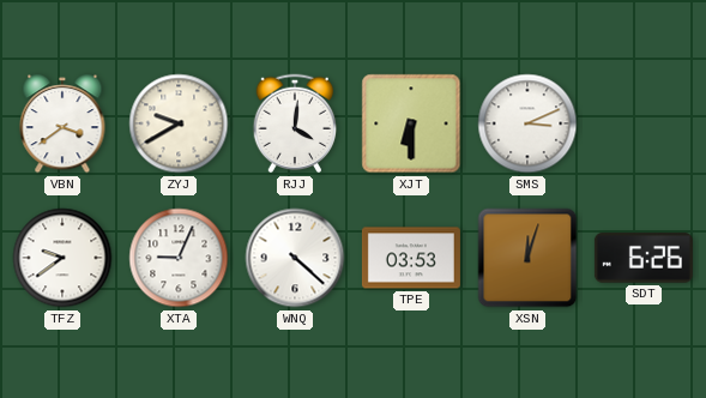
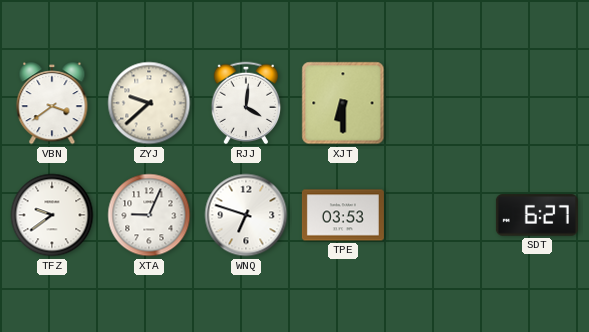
ZYJ: 9:40 -> 9:38
SMS: 3:11 -> none
WNQ: 4:22 -> 6:48
XSN: 12:03 -> none
SDT: 6:26 -> 6:27
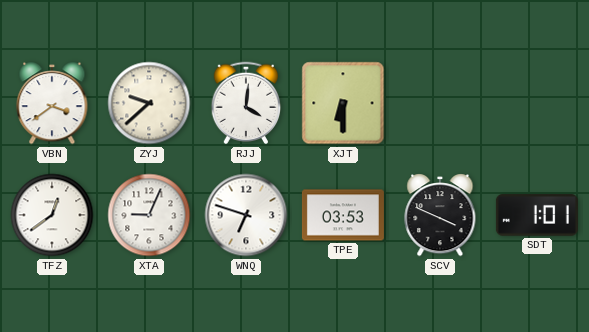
TFZ: 9:39 -> 12:39
SCV: none -> 3:49
SDT: 6:27 -> 1:01
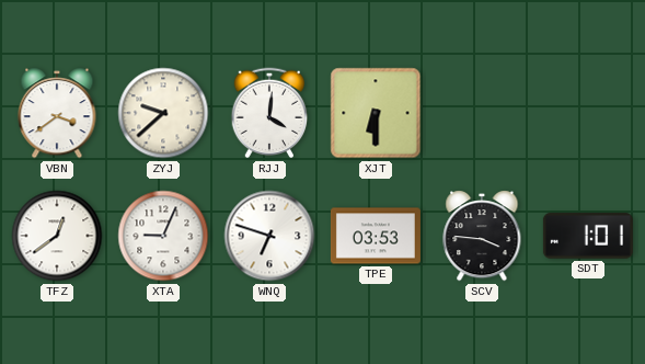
SCV: 3:49 -> 3:46
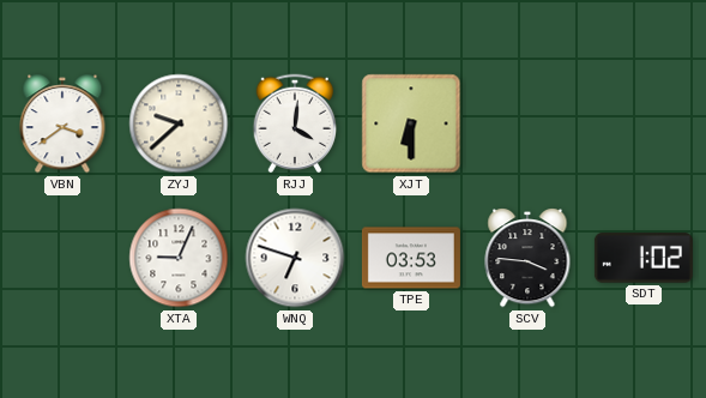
TFZ: 12:39 -> none
SDT: 1:01 -> 1:02
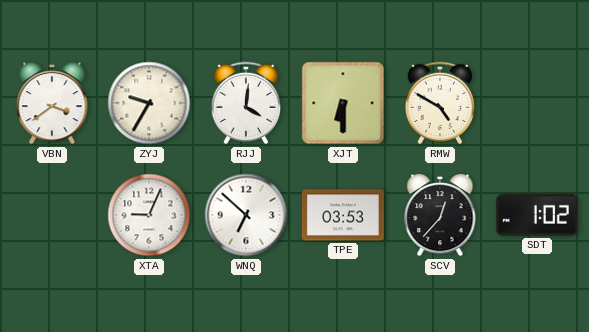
ZYJ: 9:38 -> 9:35
RMW: none -> 4:50
WNQ: 6:48 -> 6:52
SCV: 3:46 -> 12:37
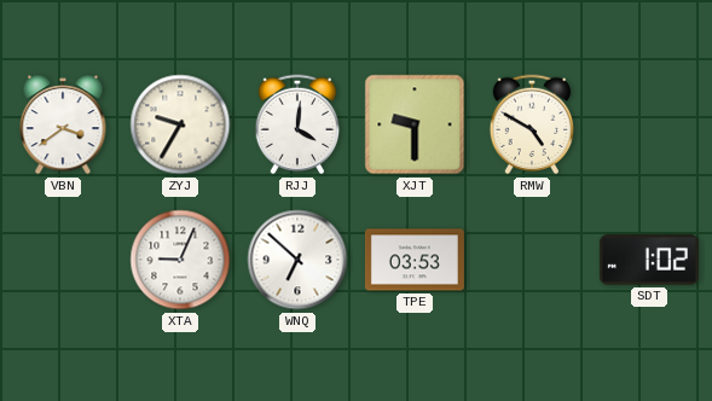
XJT: 6:30 -> 9:30
SCV: 12:37 -> none
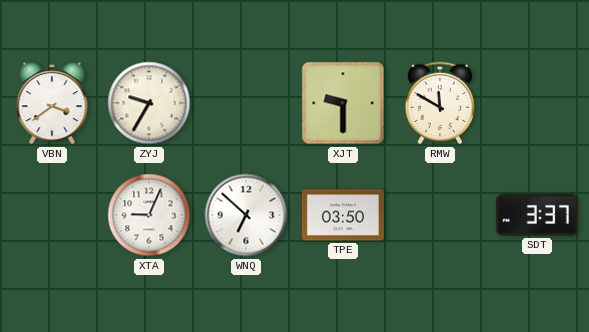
RJJ: 4:01 -> none
RMW: 4:50 -> 11:50
TPE: 03:53 -> 03:50
SDT: 1:02 -> 3:37
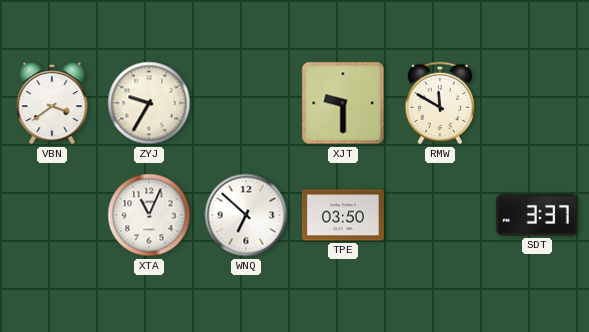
XTA: 9:04 -> 11:04
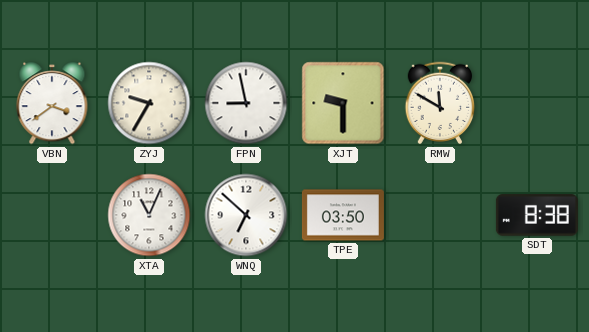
FPN: none -> 8:58
SDT: 3:37 -> 8:38
